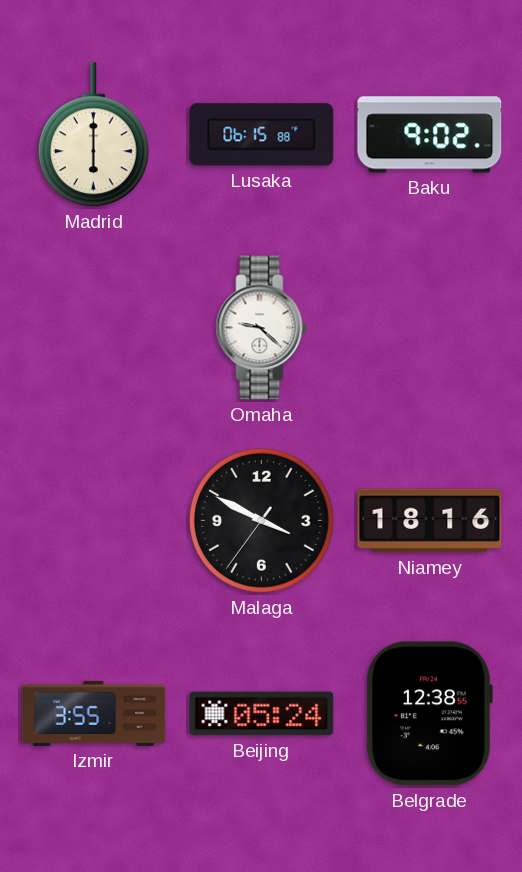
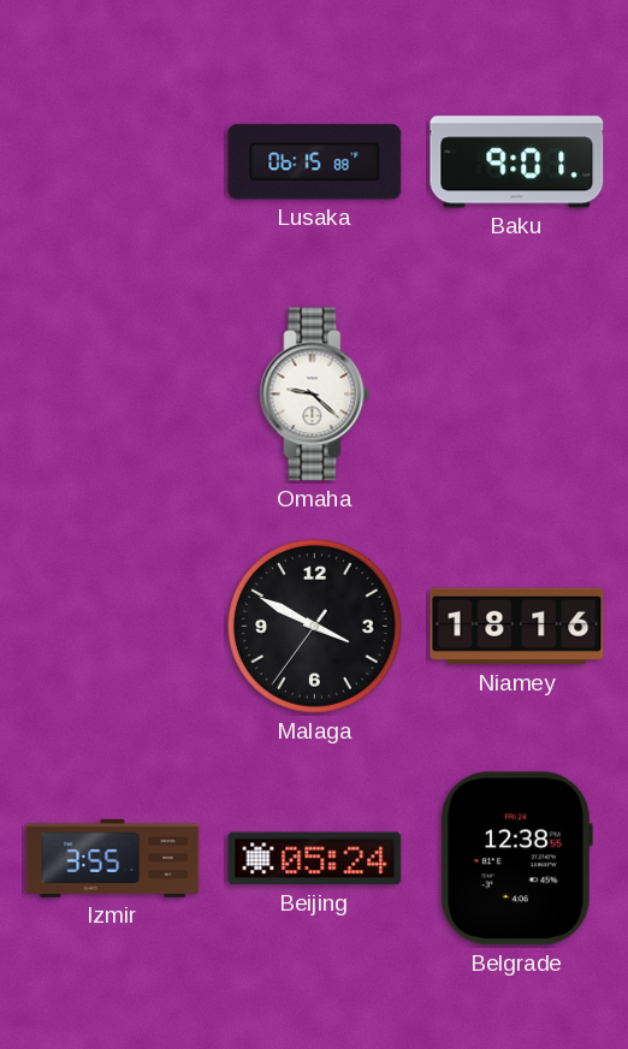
Madrid: 6:00 -> none
Baku: 9:02 -> 9:01
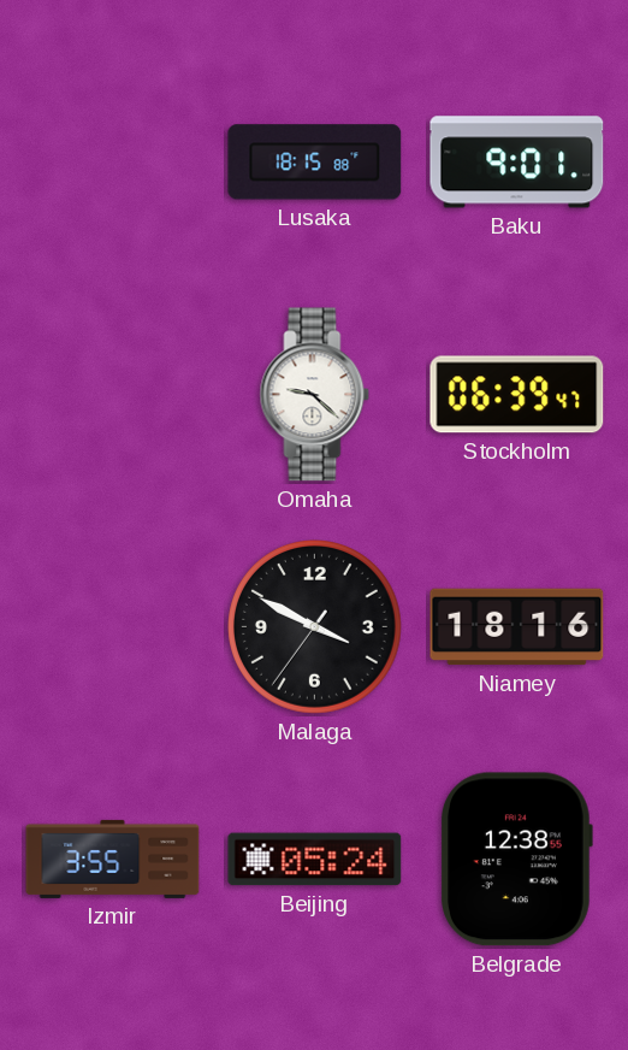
Lusaka: 06:15 -> 18:15
Stockholm: none -> 06:39
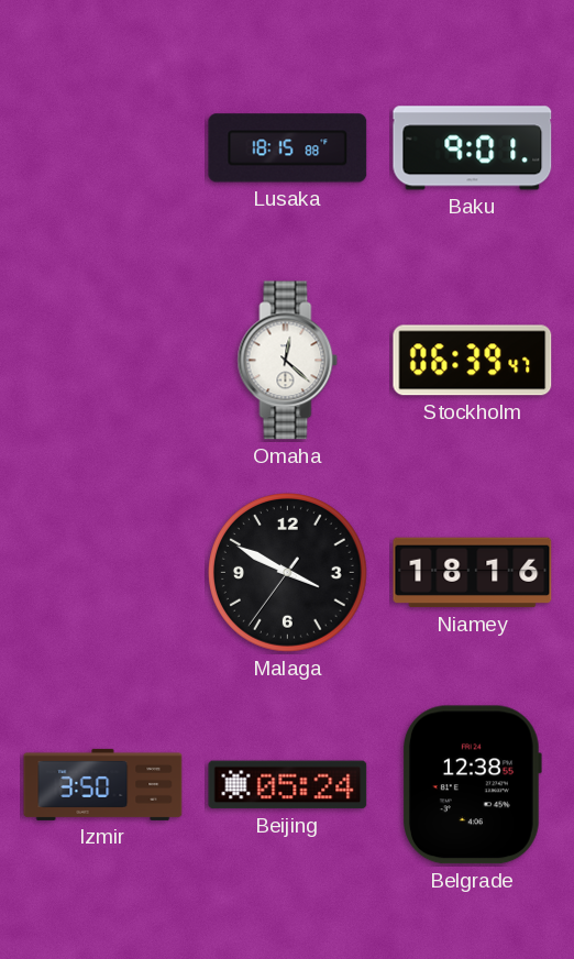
Omaha: 9:22 -> 12:22
Izmir: 3:55 -> 3:50
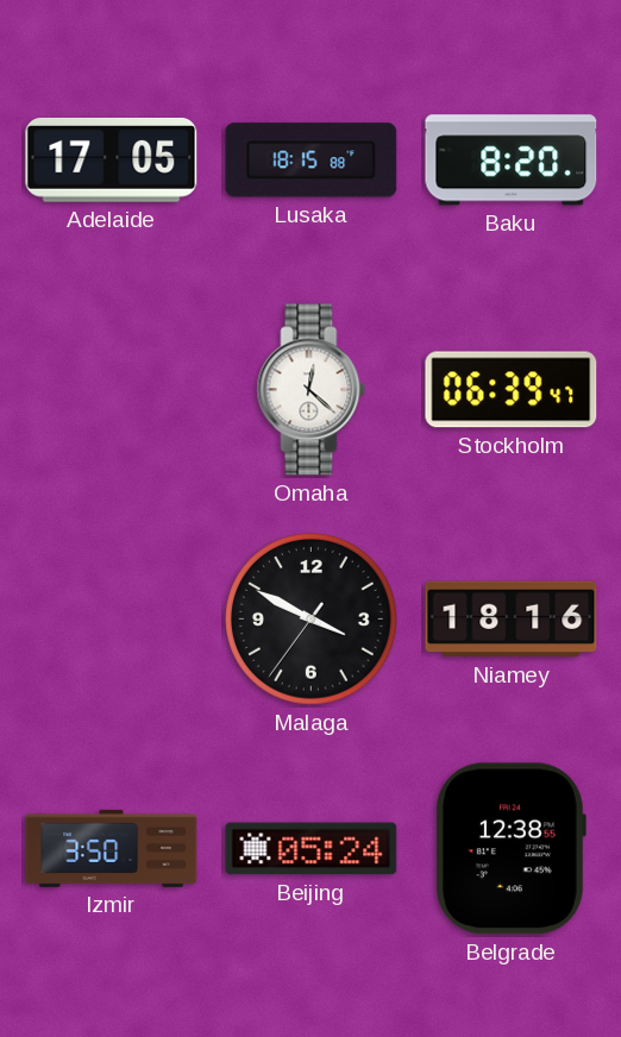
Adelaide: none -> 17:05
Baku: 9:01 -> 8:20
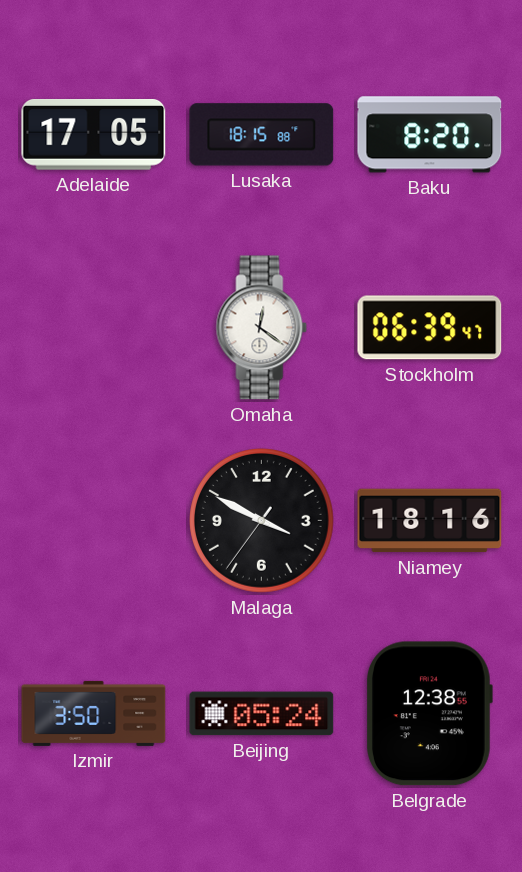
Omaha: 12:22 -> 12:21
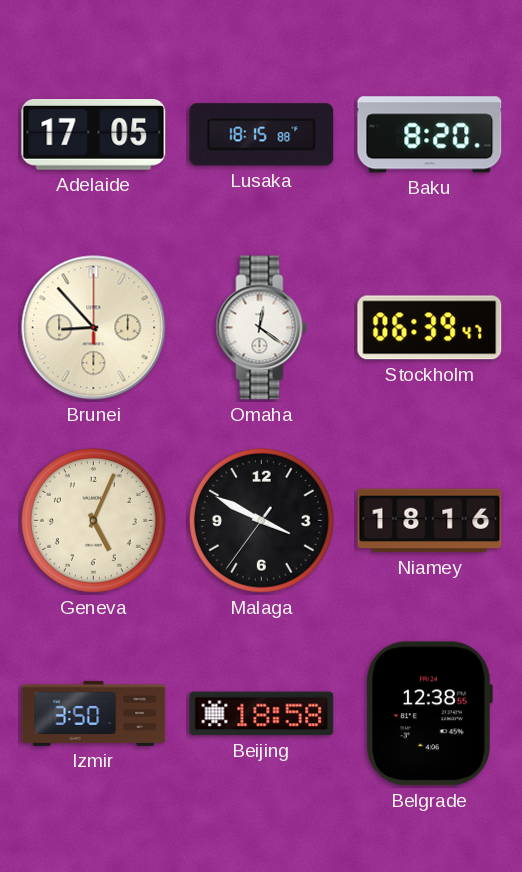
Brunei: none -> 8:53
Geneva: none -> 5:04
Beijing: 05:24 -> 18:58
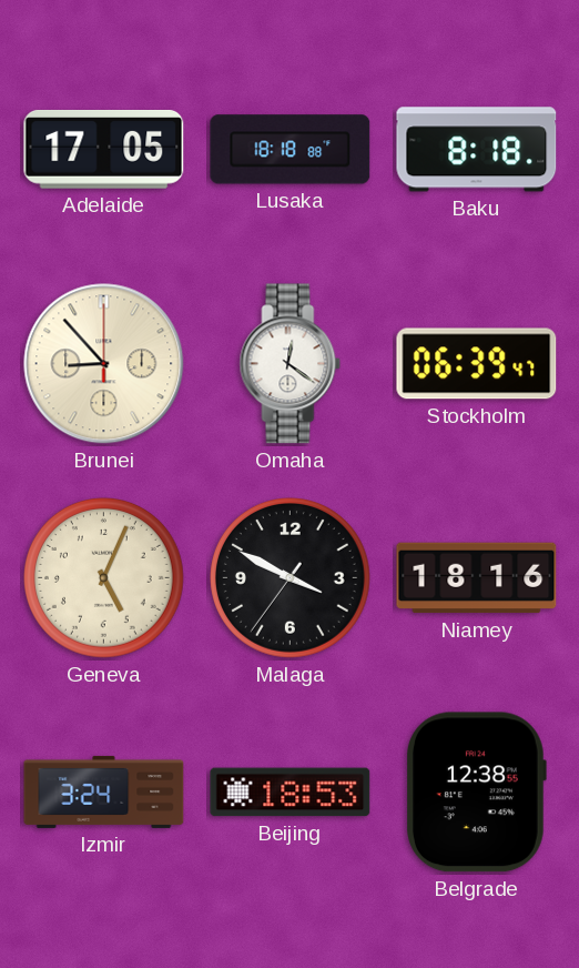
Lusaka: 18:15 -> 18:18
Baku: 8:20 -> 8:18
Izmir: 3:50 -> 3:24
Beijing: 18:58 -> 18:53
